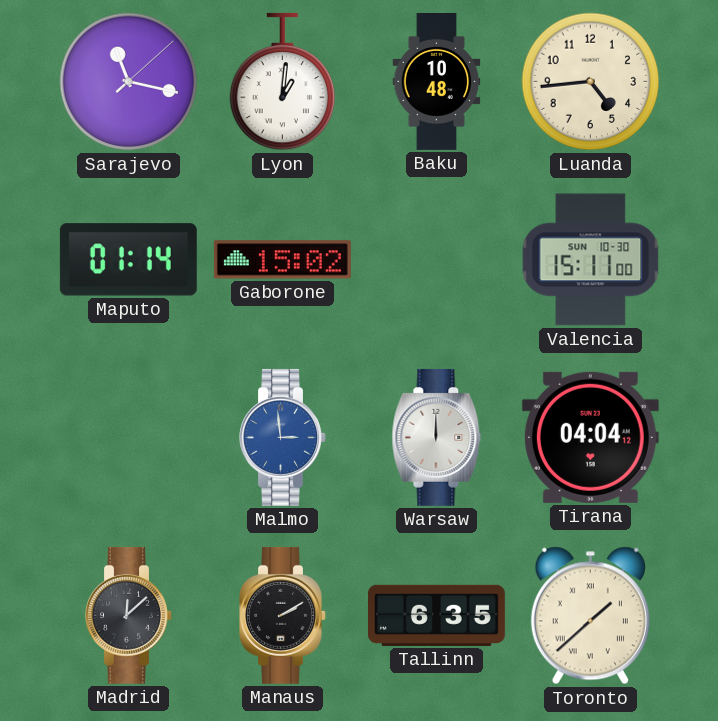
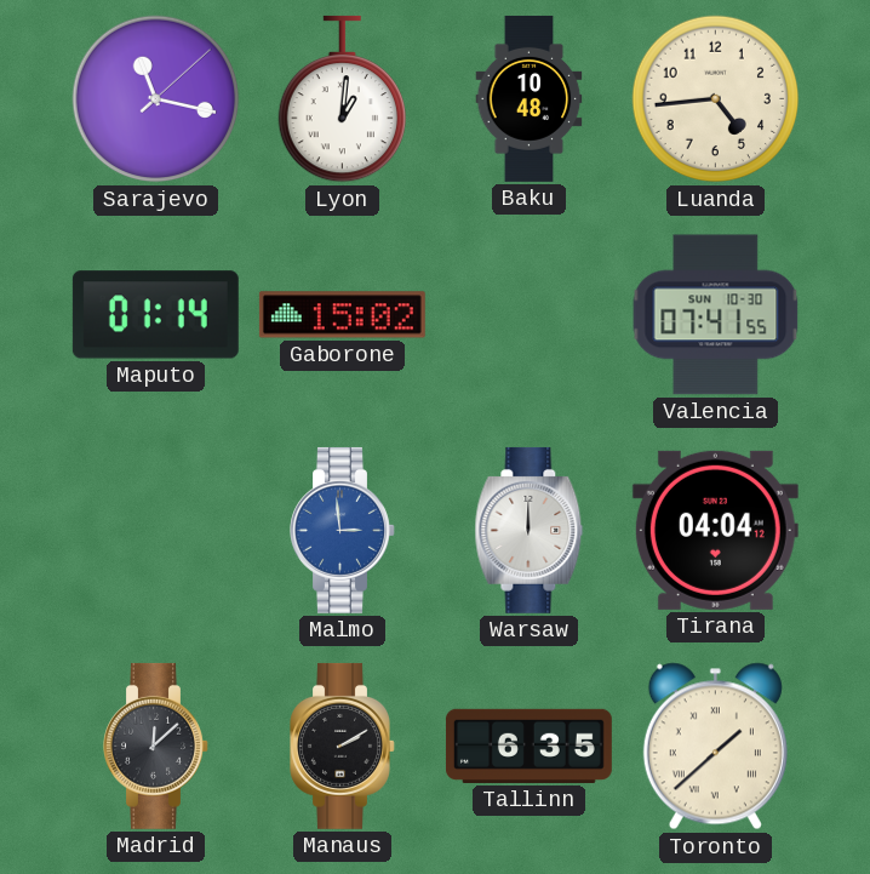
Valencia: 15:11 -> 07:41
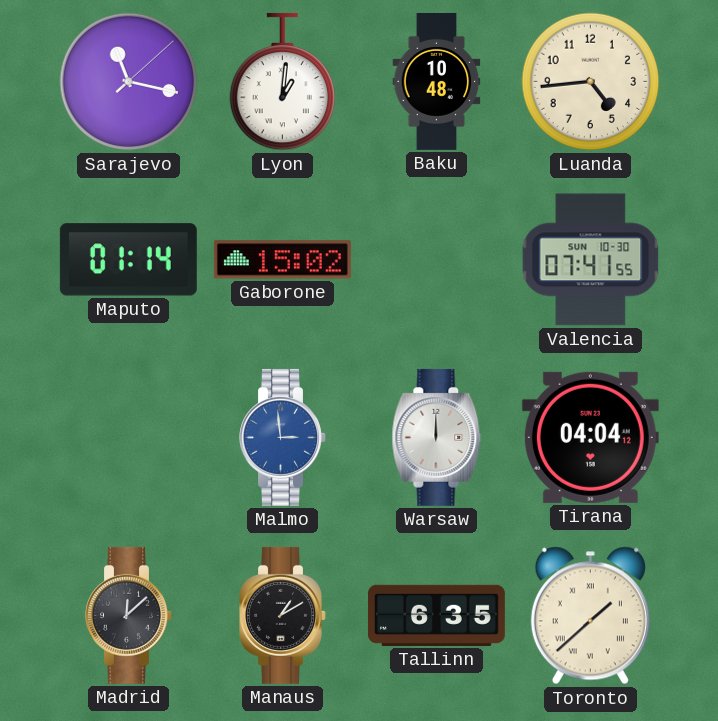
Manaus: 2:10 -> 1:10
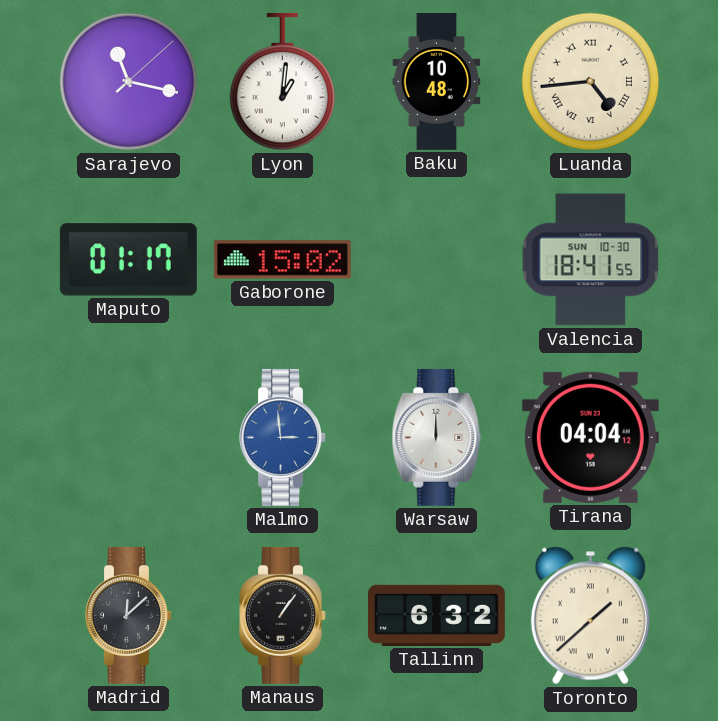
Luanda numerals: Arabic -> Roman
Maputo: 01:14 -> 01:17
Valencia: 07:41 -> 18:41
Manaus: 1:10 -> 1:06
Tallinn: 6:35 -> 6:32
